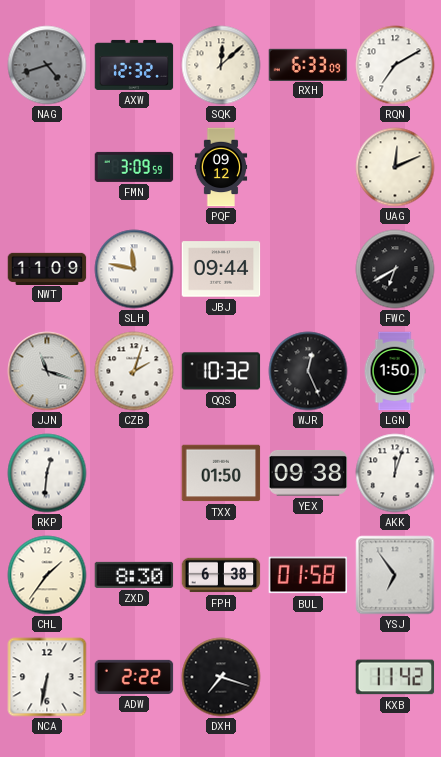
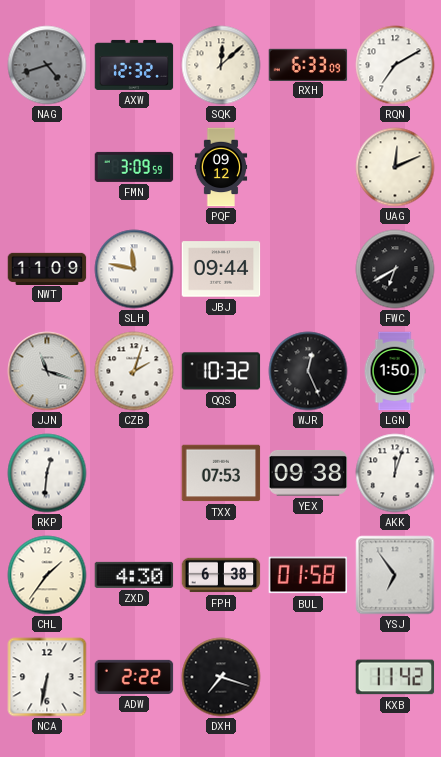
TXX: 01:50 -> 07:53
ZXD: 8:30 -> 4:30
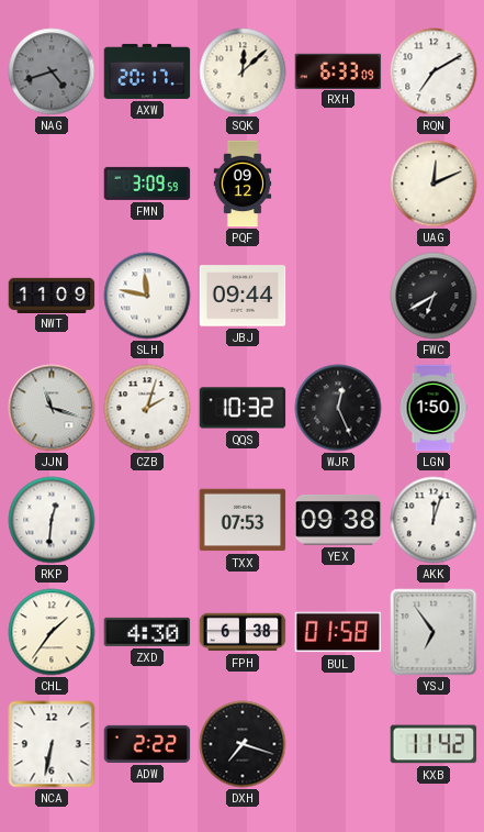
AXW: 12:32 -> 20:17
